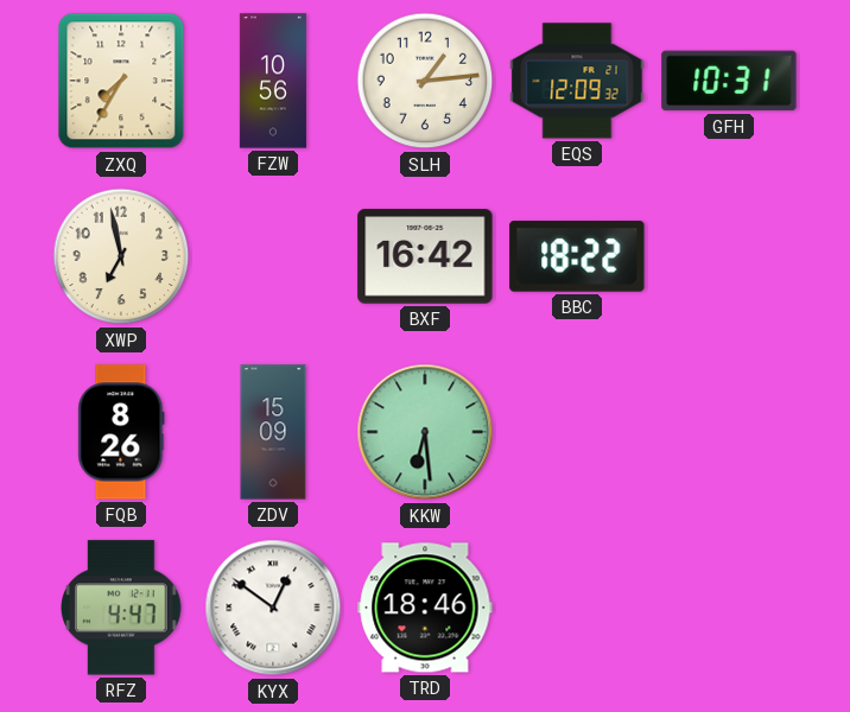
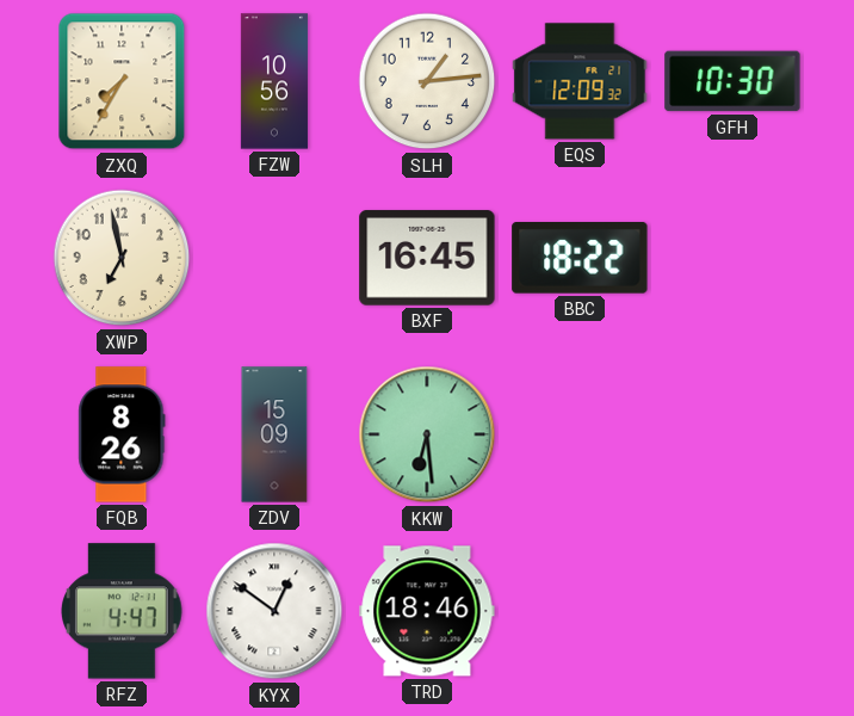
GFH: 10:31 -> 10:30
BXF: 16:42 -> 16:45
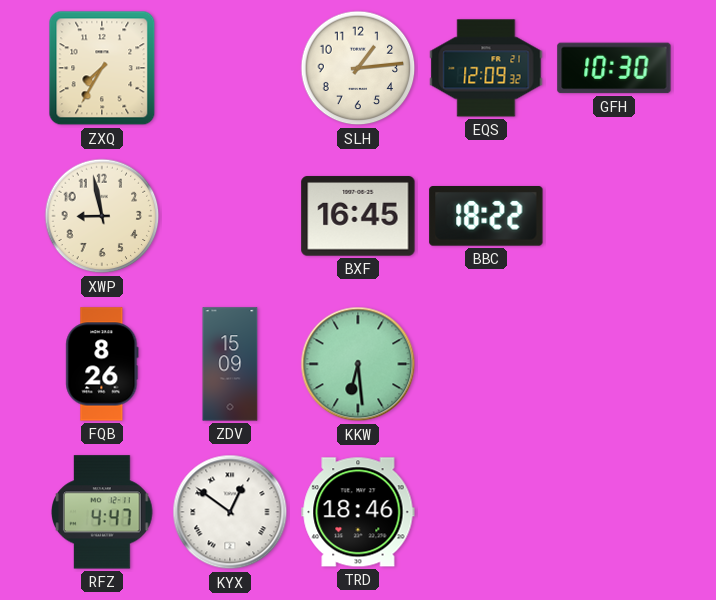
FZW: 10:56 -> none
XWP: 6:58 -> 8:58
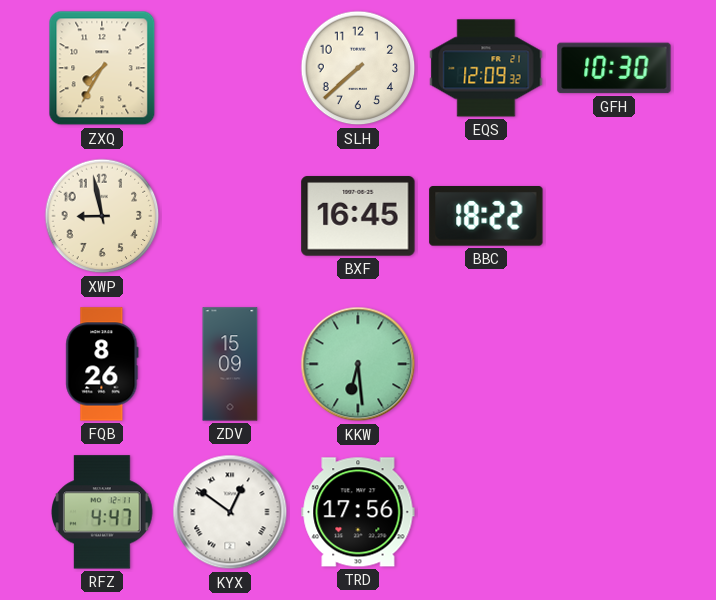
SLH: 1:14 -> 7:38
TRD: 18:46 -> 17:56
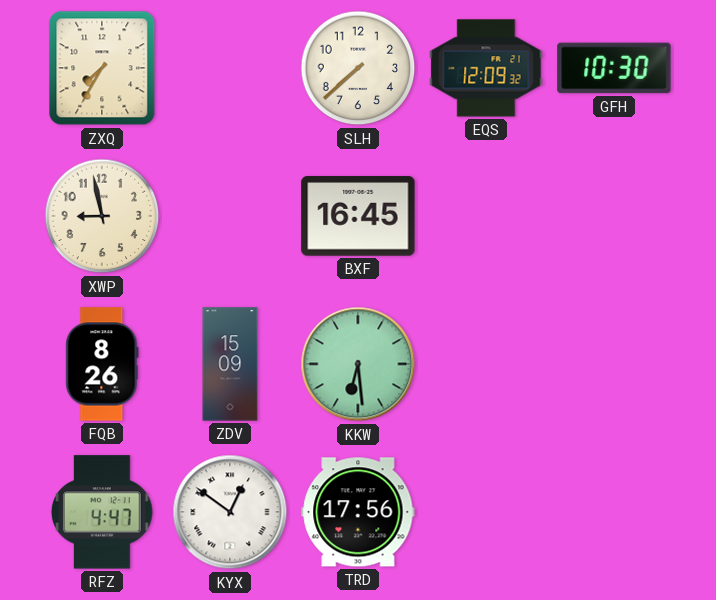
BBC: 18:22 -> none
